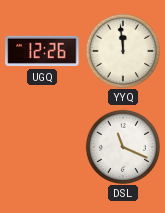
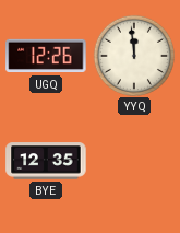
BYE: none -> 12:35
DSL: 11:19 -> none
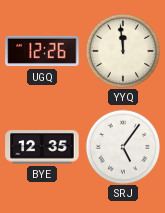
SRJ: none -> 5:06
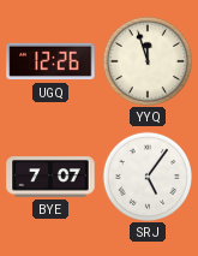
YYQ: 11:59 -> 11:57
BYE: 12:35 -> 7:07
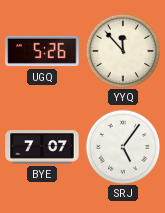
UGQ: 12:26 -> 5:26
YYQ: 11:57 -> 11:53
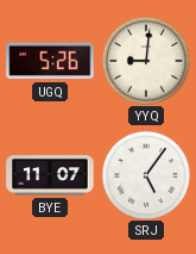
YYQ: 11:53 -> 9:01
BYE: 7:07 -> 11:07
